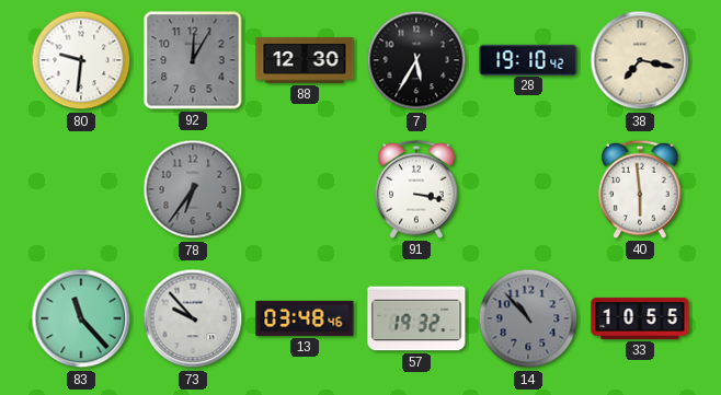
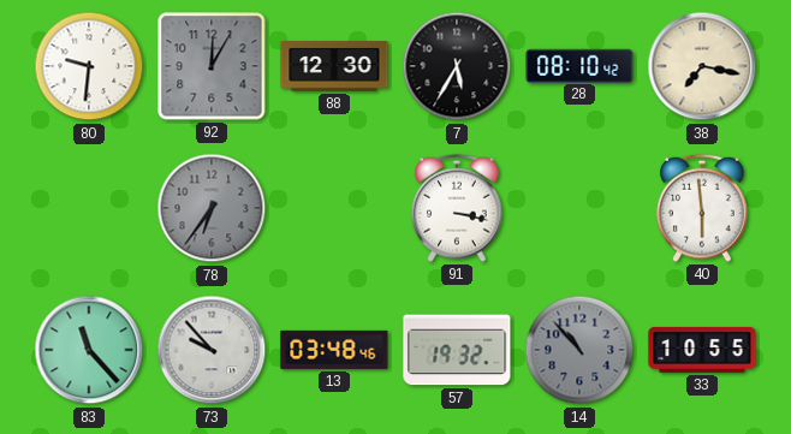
28: 19:10 -> 08:10
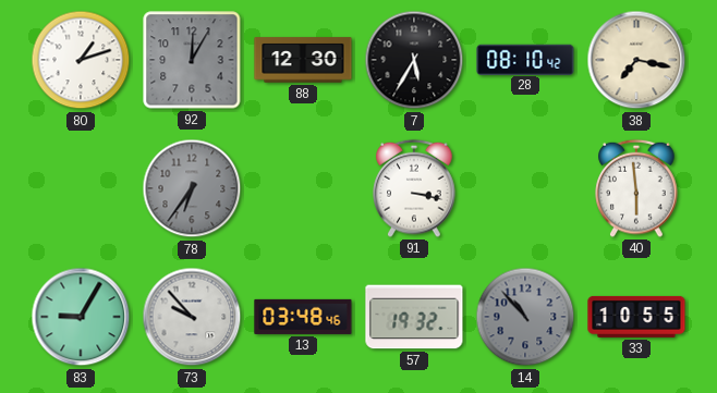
80: 9:31 -> 1:12
83: 11:23 -> 9:05
